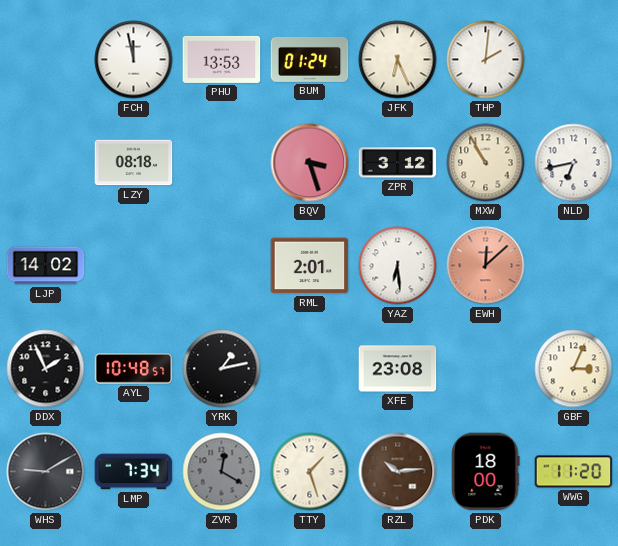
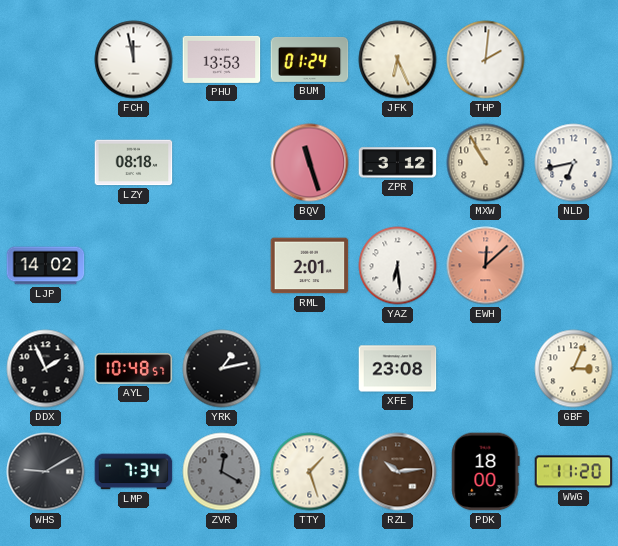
BQV: 3:27 -> 11:27
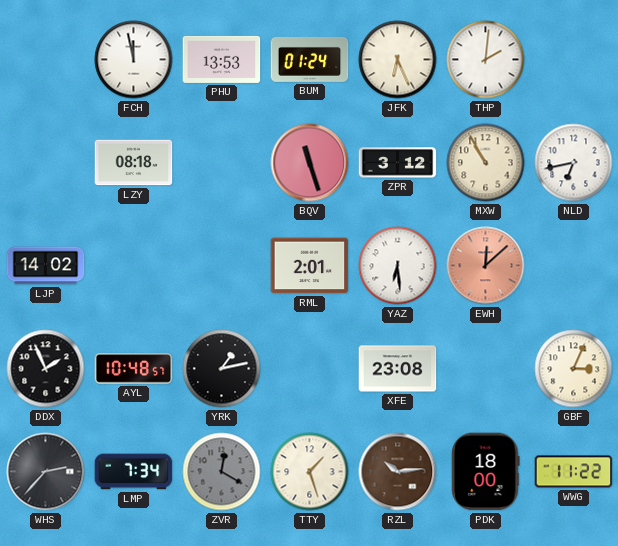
WHS: 9:10 -> 2:37
WWG: 11:20 -> 11:22
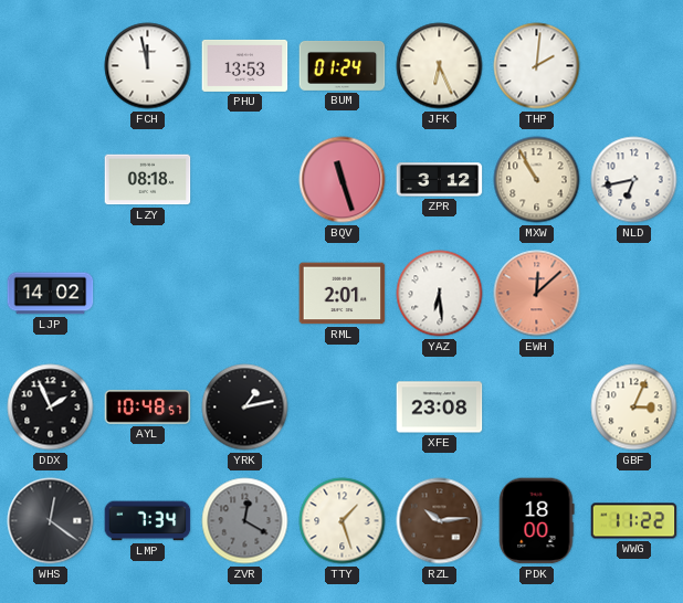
WHS: 2:37 -> 12:21
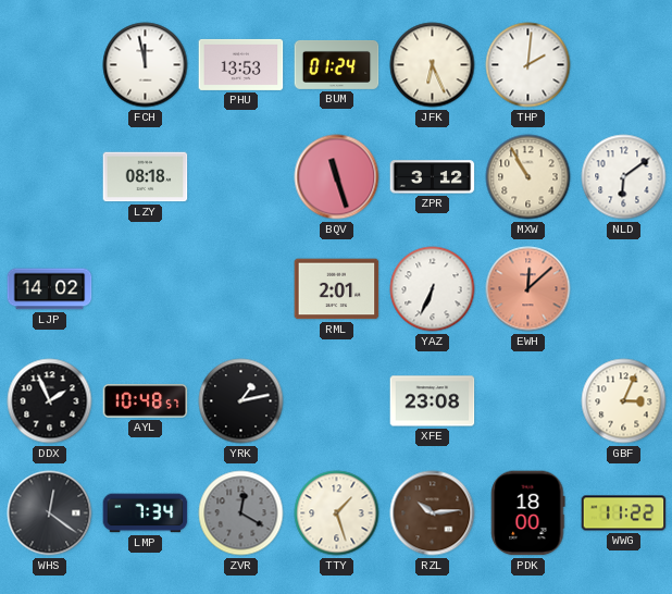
NLD: 6:43 -> 6:09
YAZ: 6:29 -> 6:34
